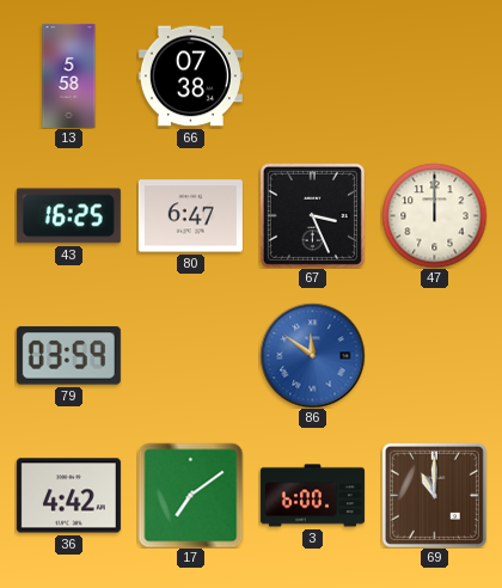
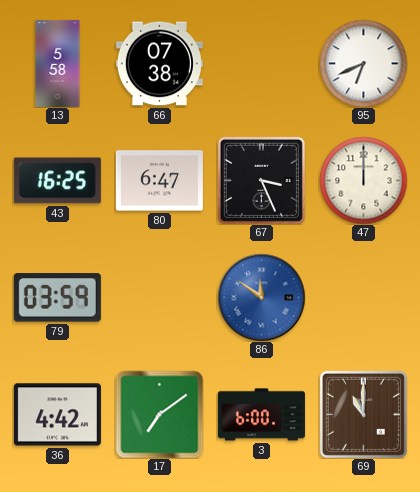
95: none -> 6:41
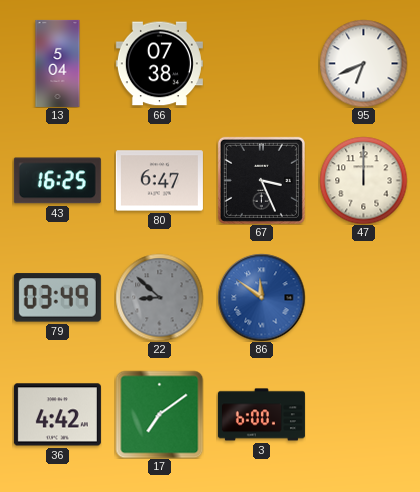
13: 5:58 -> 5:04
79: 03:59 -> 03:49
22: none -> 8:52
69: 11:00 -> none
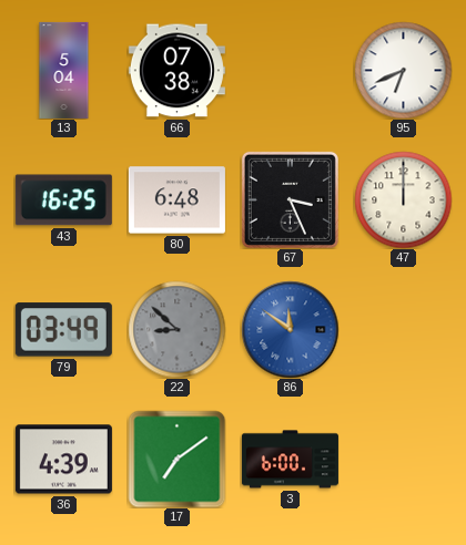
80: 6:47 -> 6:48
36: 4:42 -> 4:39
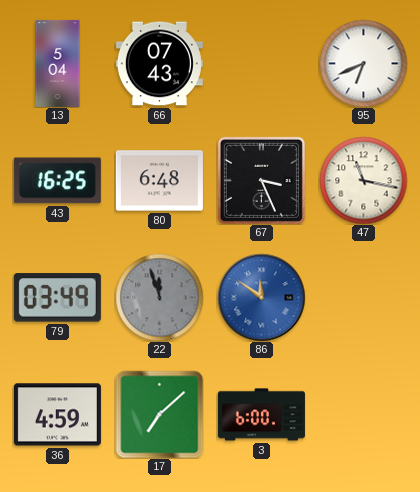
66: 07:38 -> 07:43
47: 12:00 -> 11:17
22: 8:52 -> 11:57
36: 4:39 -> 4:59
17: 7:09 -> 7:08
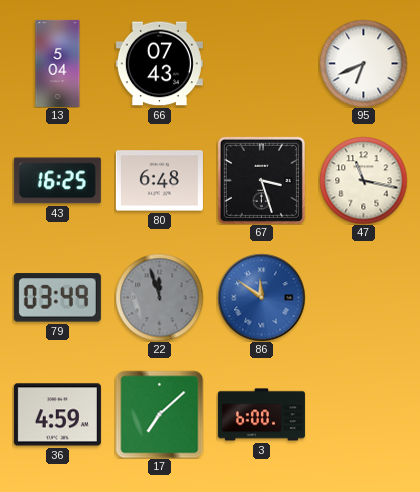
67: 3:26 -> 3:27
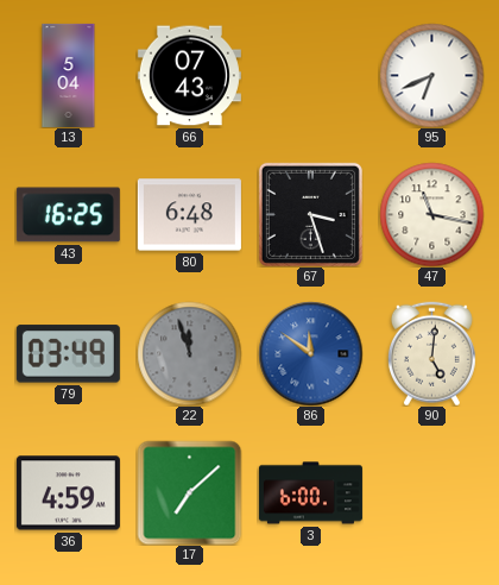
90: none -> 5:01
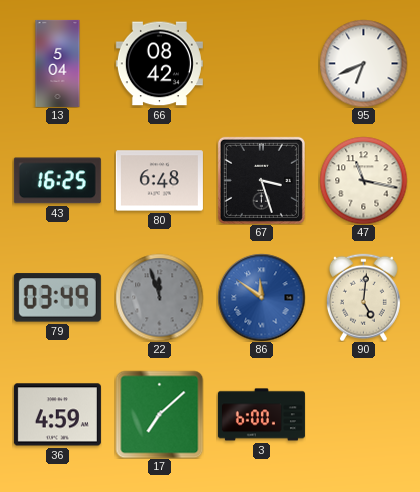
66: 07:43 -> 08:42
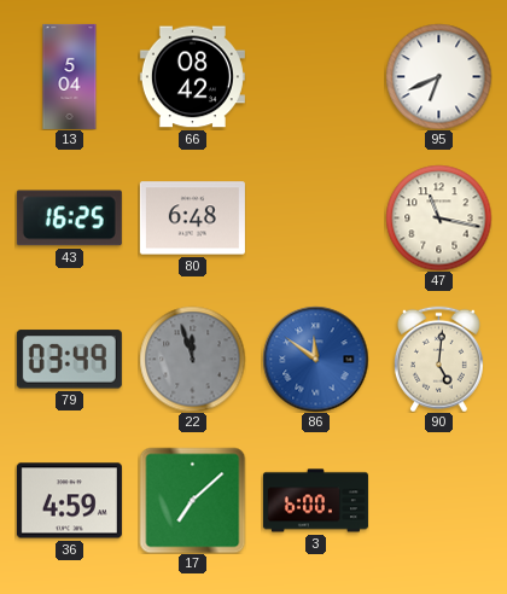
67: 3:27 -> none
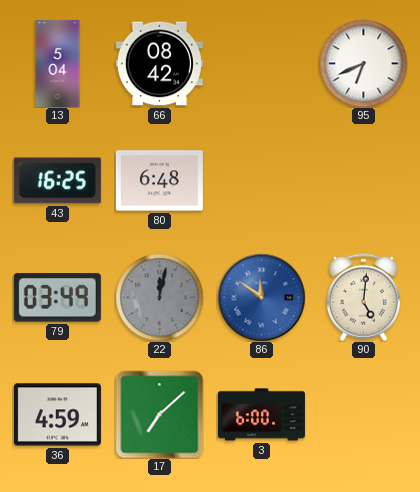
47: 11:17 -> none
22: 11:57 -> 12:02
